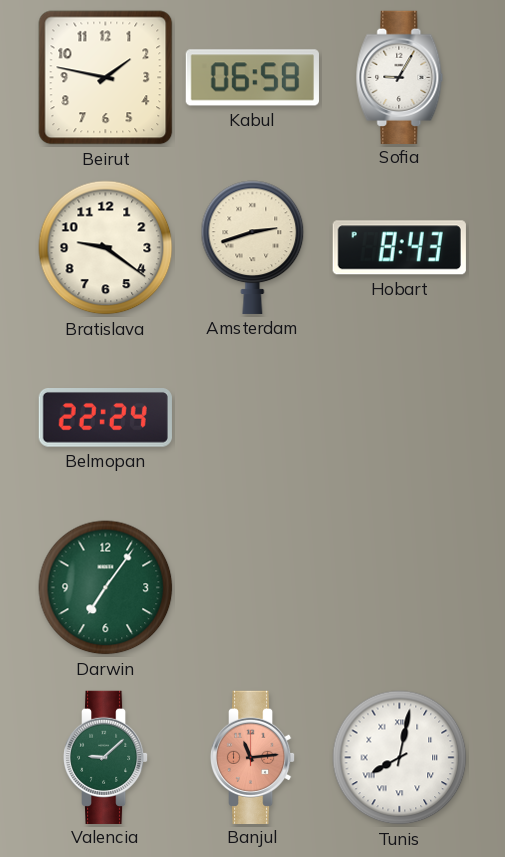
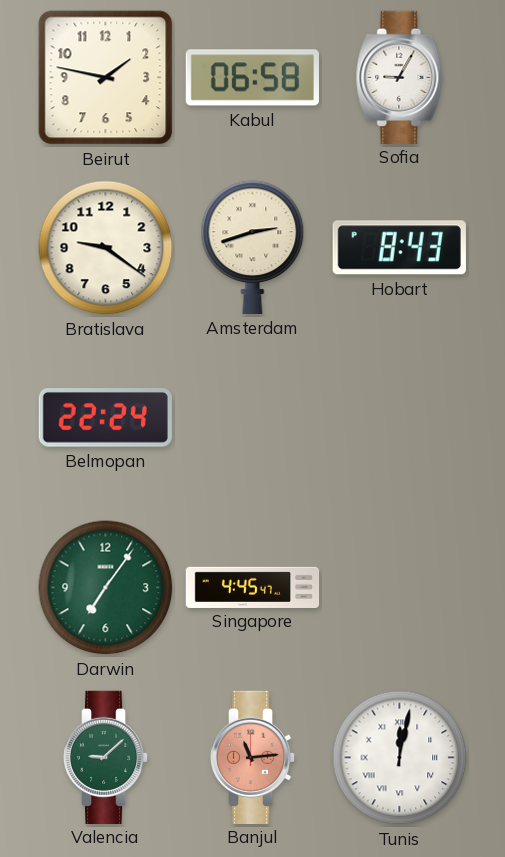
Singapore: none -> 4:45
Tunis: 8:02 -> 12:02
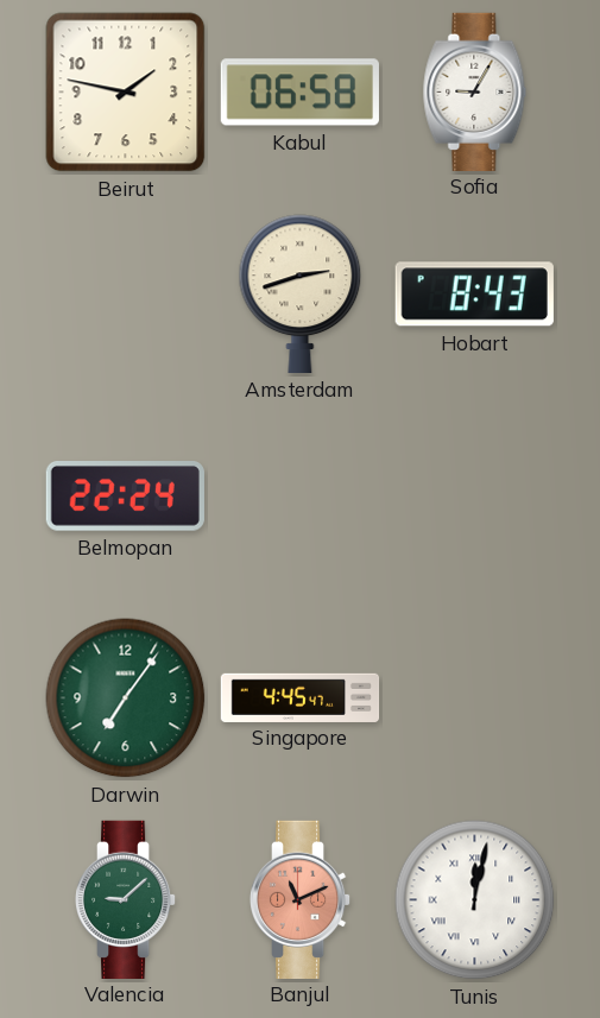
Bratislava: 9:21 -> none
Banjul: 11:14 -> 11:11
